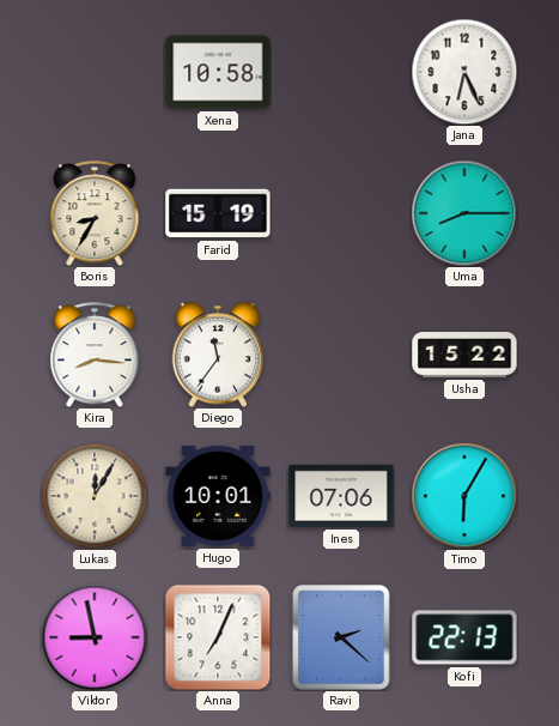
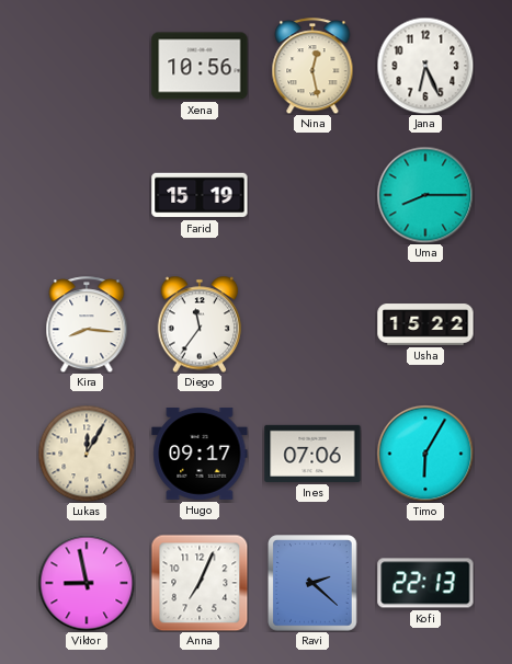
Xena: 10:58 -> 10:56
Nina: none -> 12:28
Boris: 8:35 -> none
Hugo: 10:01 -> 09:17
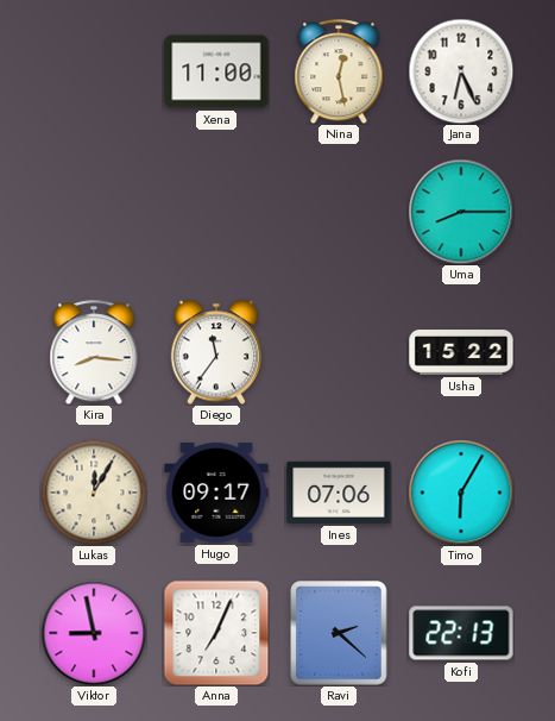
Xena: 10:56 -> 11:00
Farid: 15:19 -> none
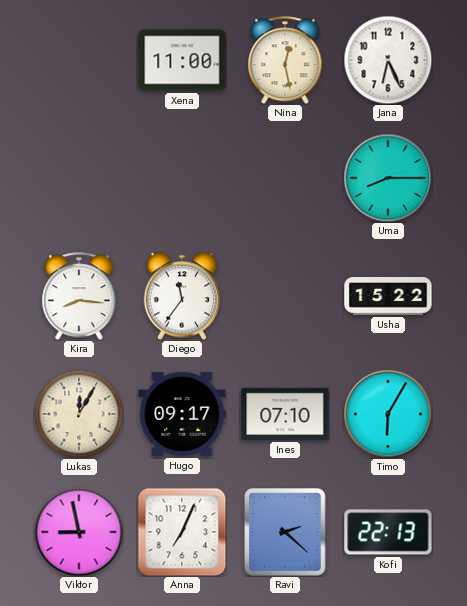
Ines: 07:06 -> 07:10
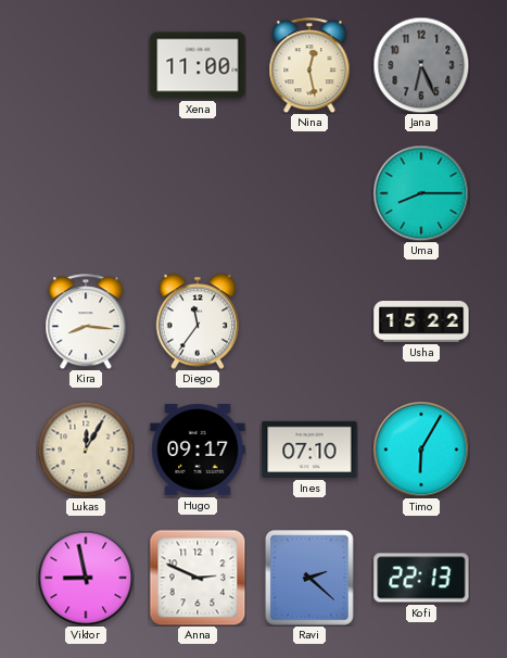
Jana dial: white -> grey
Anna: 7:04 -> 2:49
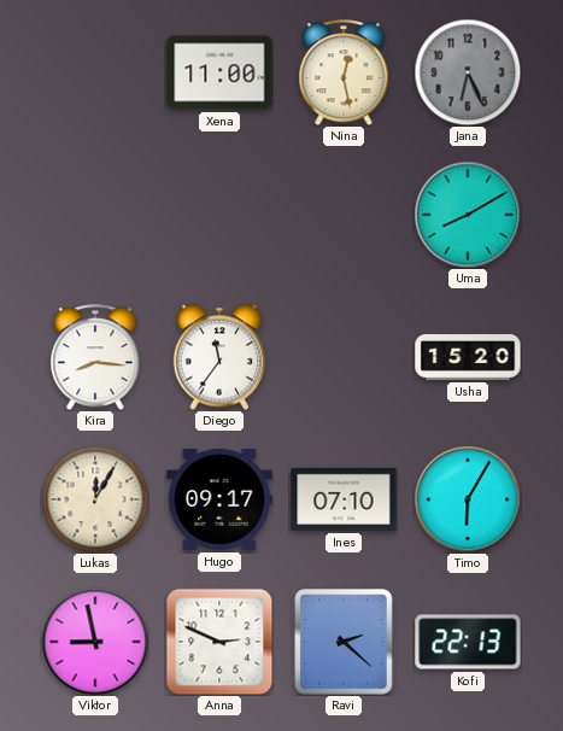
Uma: 8:15 -> 8:10
Usha: 15:22 -> 15:20
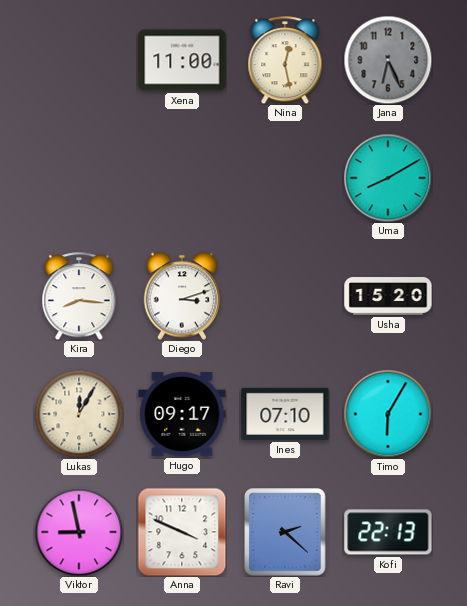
Diego: 11:36 -> 3:12
Anna: 2:49 -> 3:49
